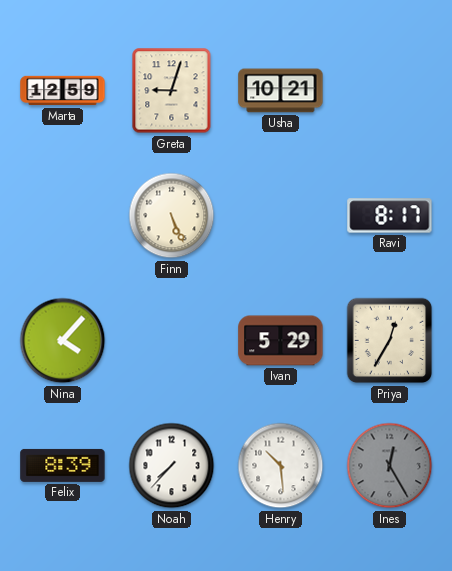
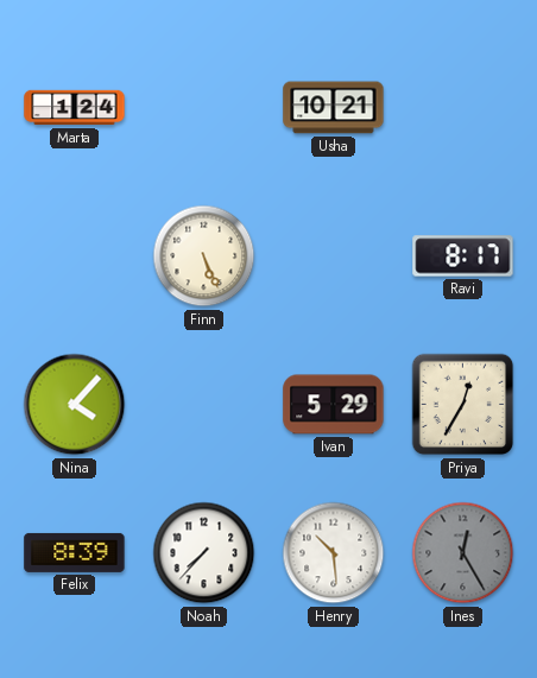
Marta: 12:59 -> 1:24
Greta: 9:03 -> none
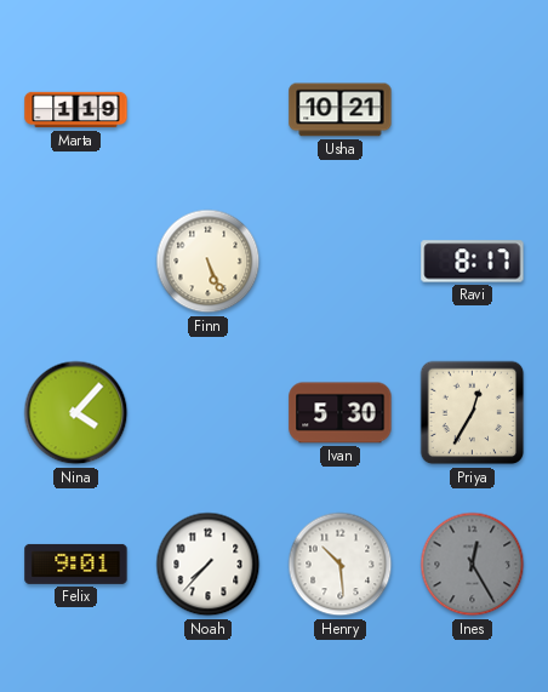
Marta: 1:24 -> 1:19
Ivan: 5:29 -> 5:30
Felix: 8:39 -> 9:01
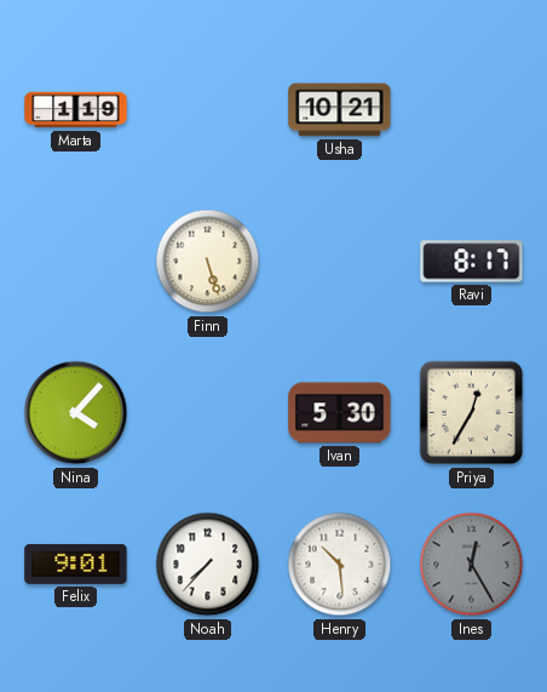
Finn: 5:26 -> 5:27
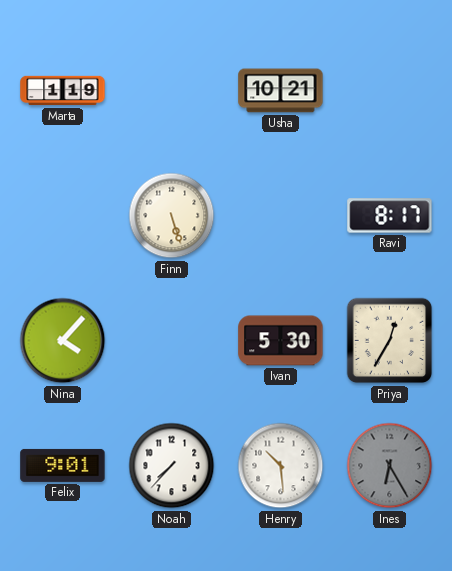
Ines: 12:25 -> 6:25
